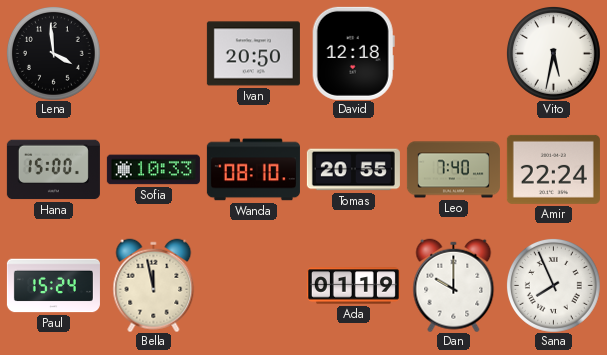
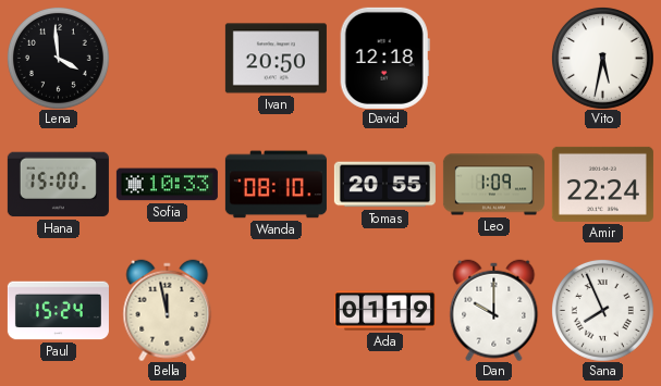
Leo: 7:40 -> 1:09
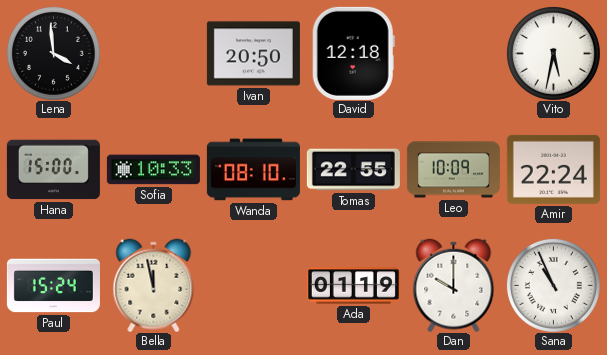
Tomas: 20:55 -> 22:55
Leo: 1:09 -> 10:09
Sana: 7:56 -> 10:56
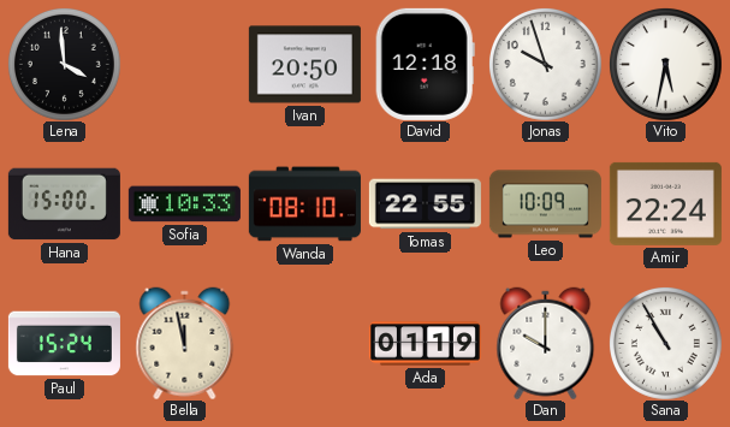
Jonas: none -> 9:57
Sana: 10:56 -> 10:55
